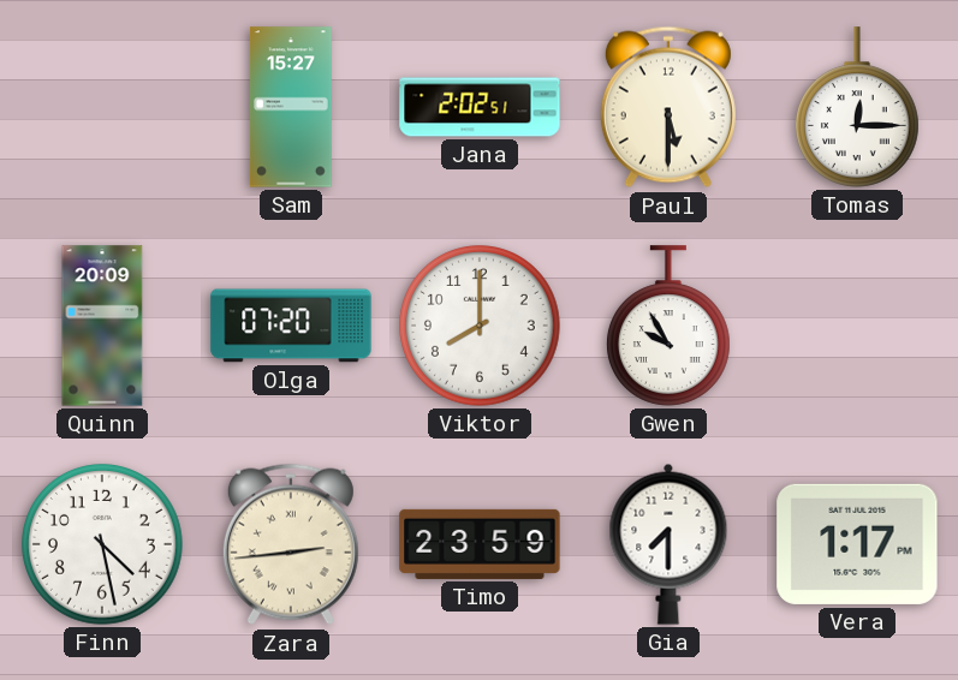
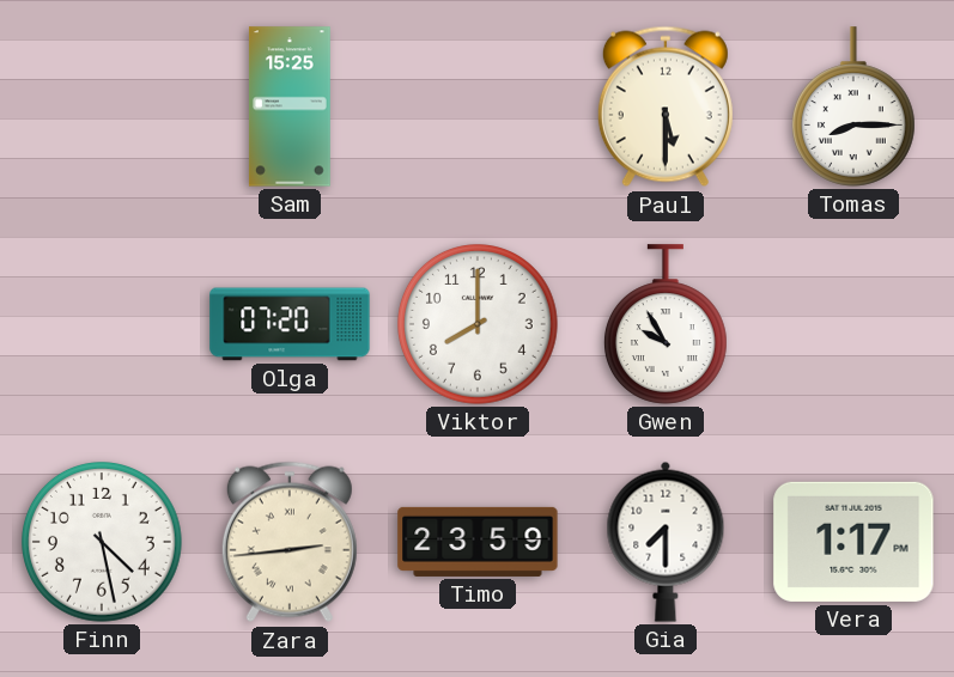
Sam: 15:27 -> 15:25
Jana: 2:02 -> none
Tomas: 12:15 -> 8:15
Quinn: 20:09 -> none
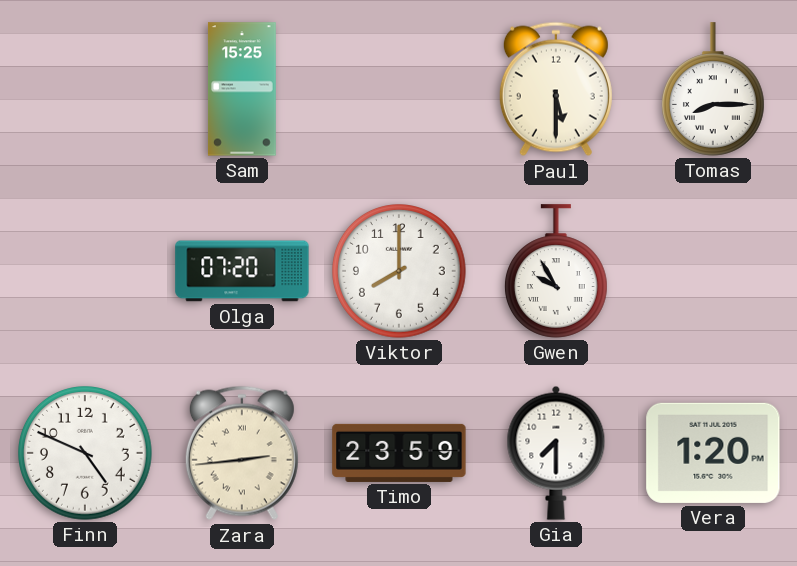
Finn: 4:28 -> 4:49
Vera: 1:17 -> 1:20
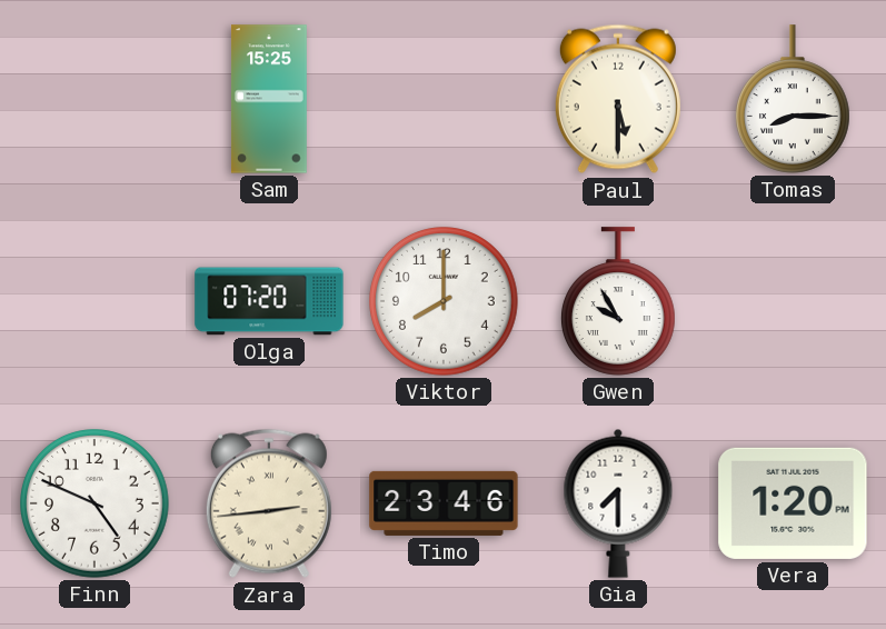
Timo: 23:59 -> 23:46
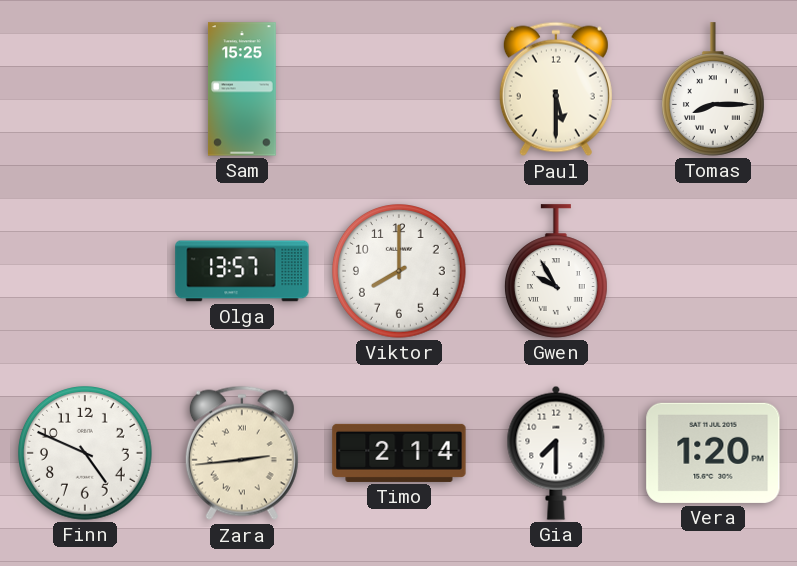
Olga: 07:20 -> 13:57
Timo: 23:46 -> 2:14
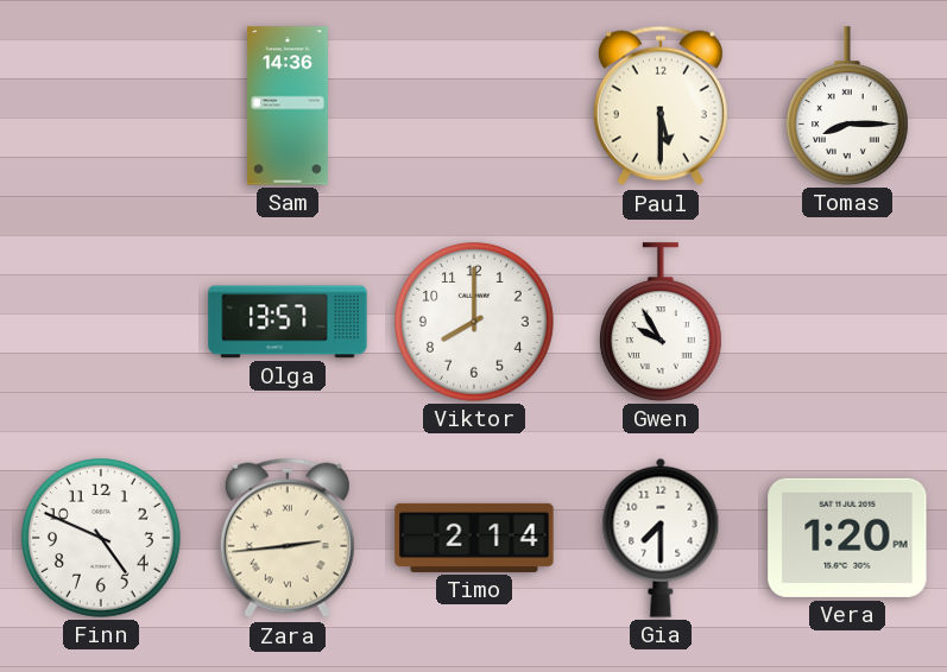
Sam: 15:25 -> 14:36
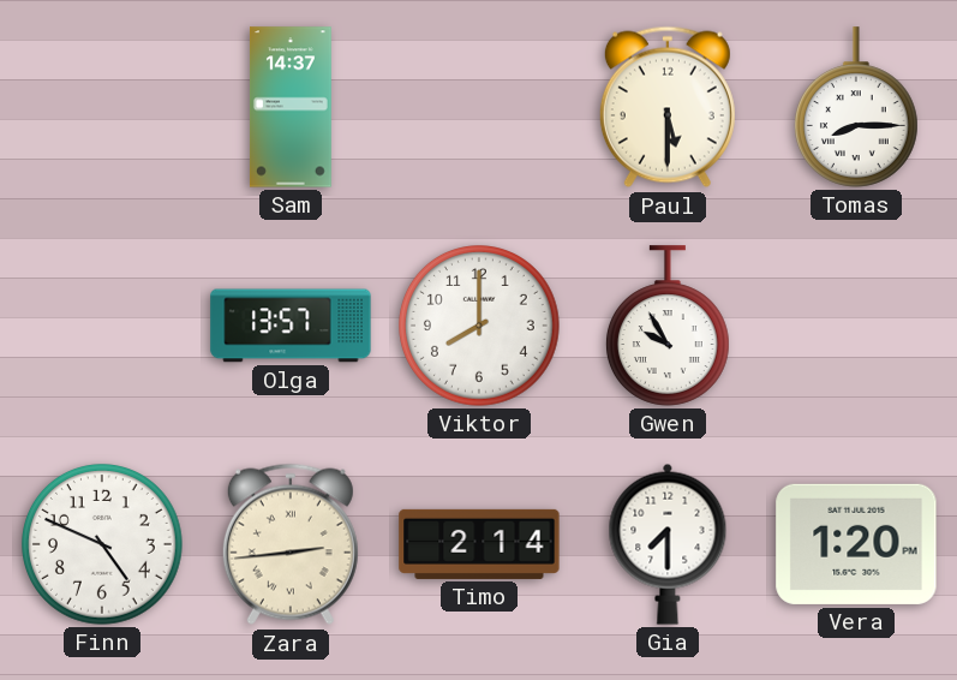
Sam: 14:36 -> 14:37
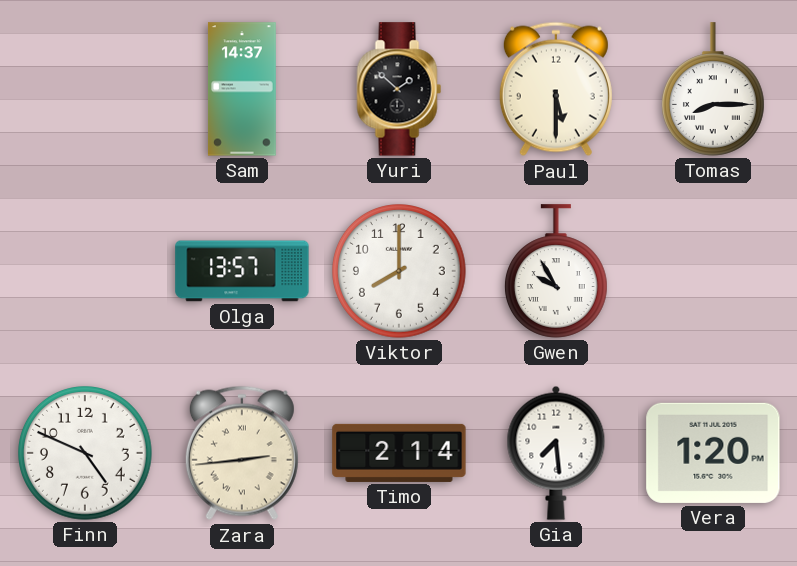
Yuri: none -> 1:52
Gia: 7:30 -> 7:29
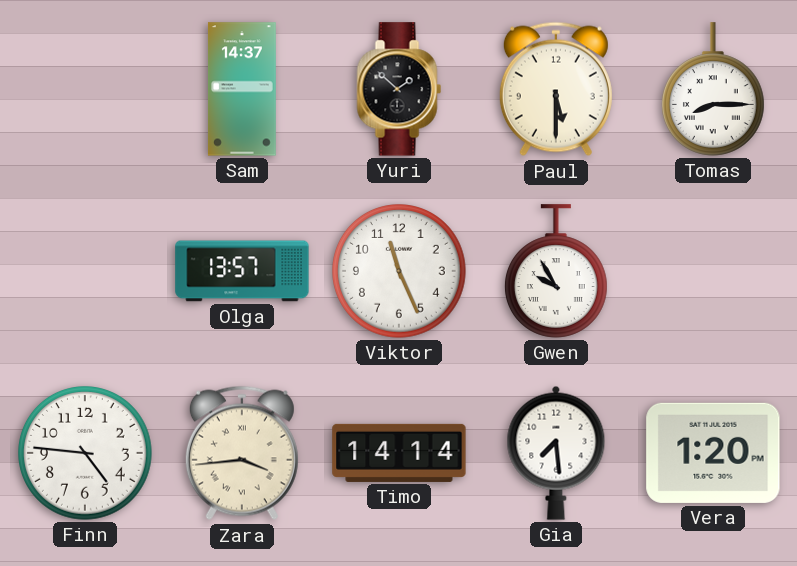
Viktor: 8:00 -> 11:26
Finn: 4:49 -> 4:46
Zara: 2:44 -> 3:44
Timo: 2:14 -> 14:14
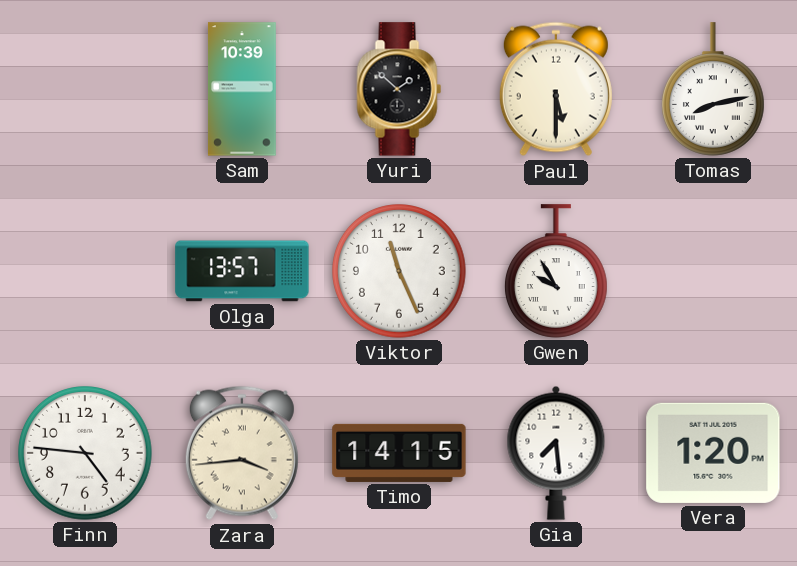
Sam: 14:37 -> 10:39
Tomas: 8:15 -> 8:13
Timo: 14:14 -> 14:15
